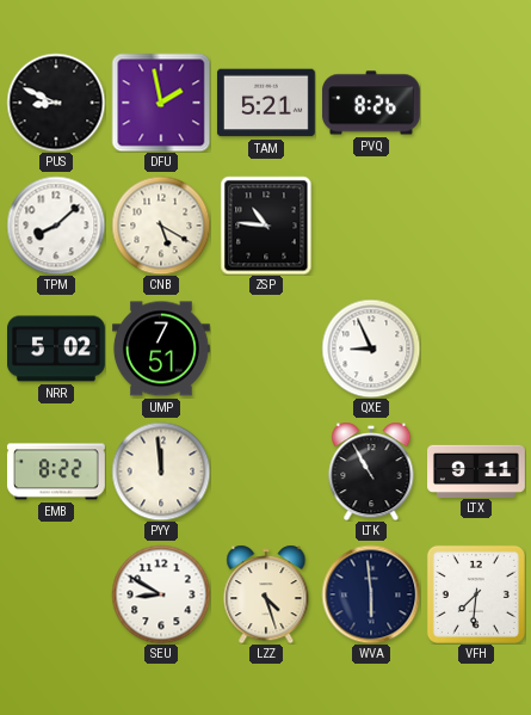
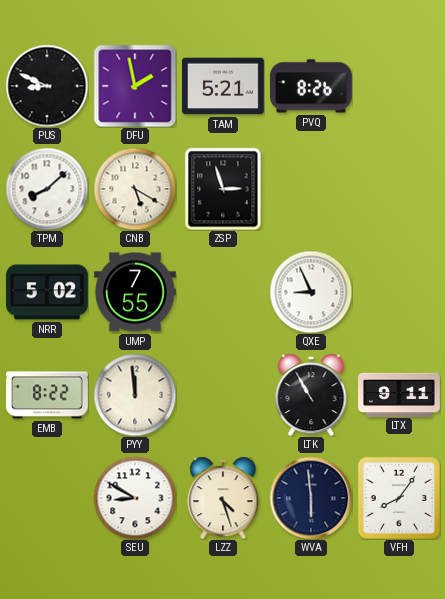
ZSP: 10:46 -> 2:57
UMP: 7:51 -> 7:55
VFH: 7:31 -> 8:06
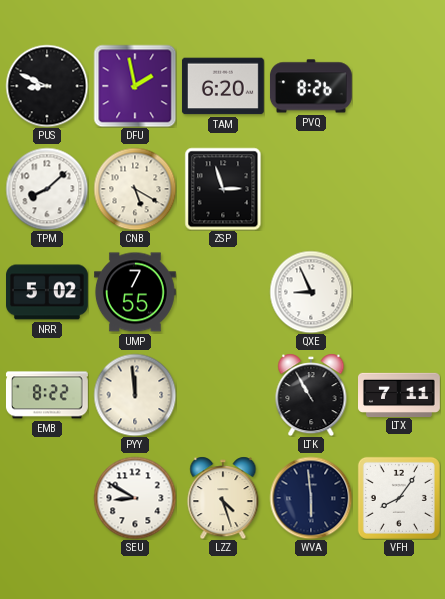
TAM: 5:21 -> 6:20
LTX: 9:11 -> 7:11
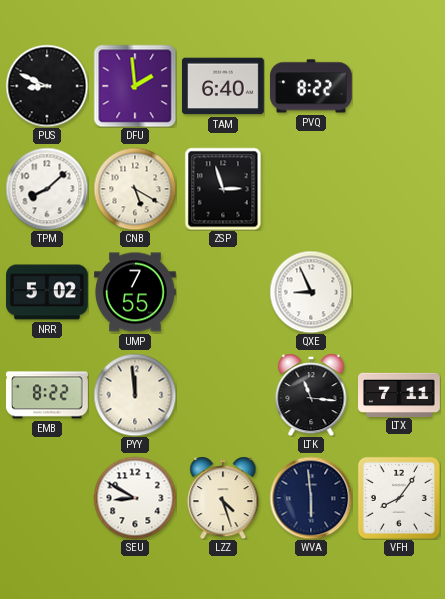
DFU: 1:58 -> 1:59
TAM: 6:20 -> 6:40
PVQ: 8:26 -> 8:22
LTK: 10:55 -> 11:16
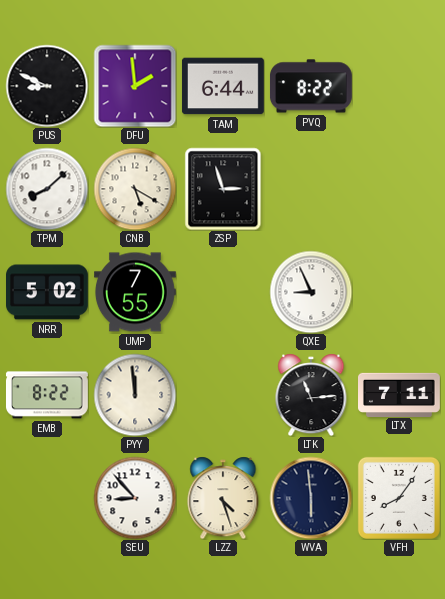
TAM: 6:40 -> 6:44
LTK: 11:16 -> 11:14
SEU: 8:50 -> 8:53
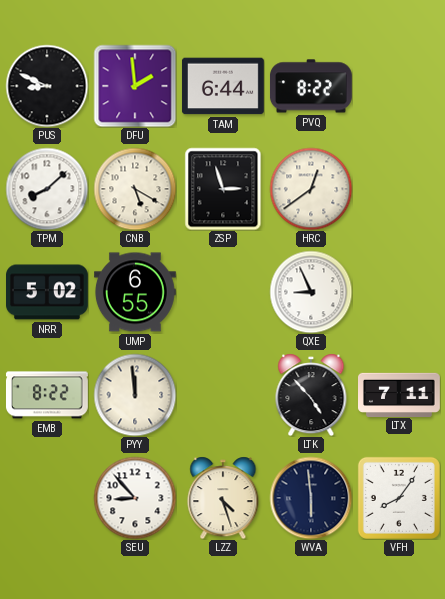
HRC: none -> 12:39
UMP: 7:55 -> 6:55
LTK: 11:14 -> 4:53
